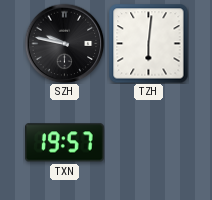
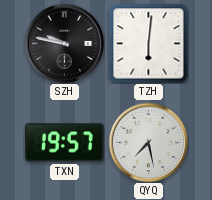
QYQ: none -> 7:28
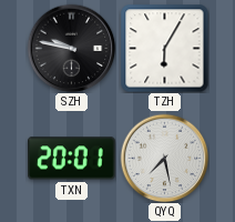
TZH: 6:01 -> 6:05
TXN: 19:57 -> 20:01
